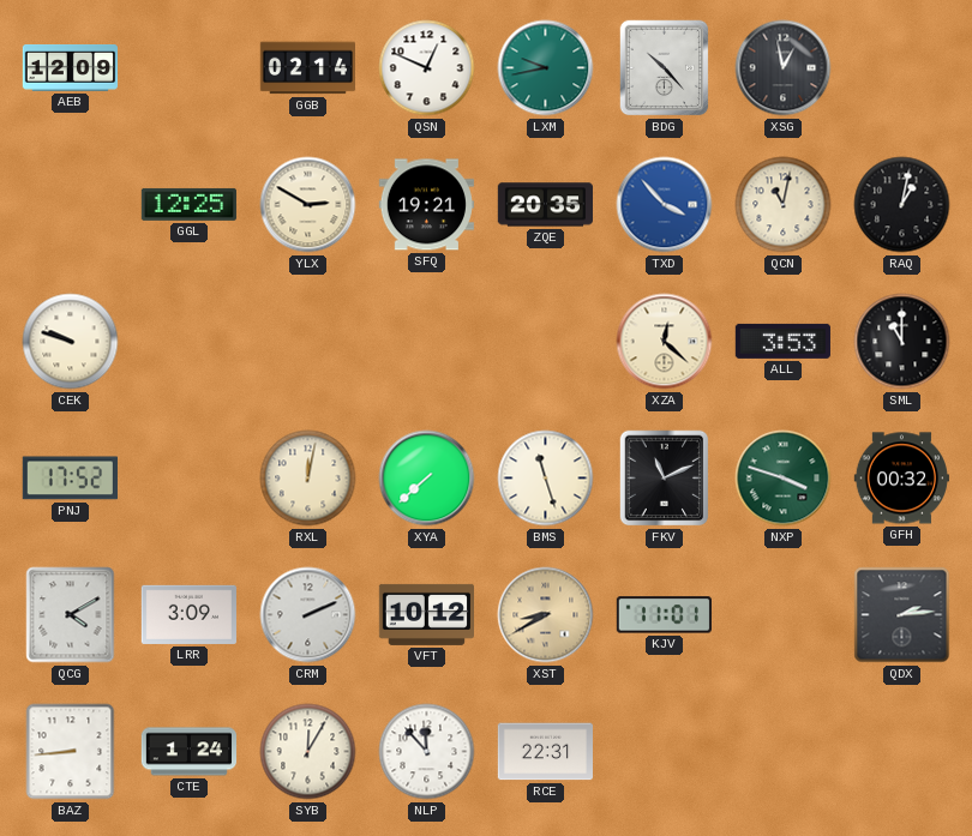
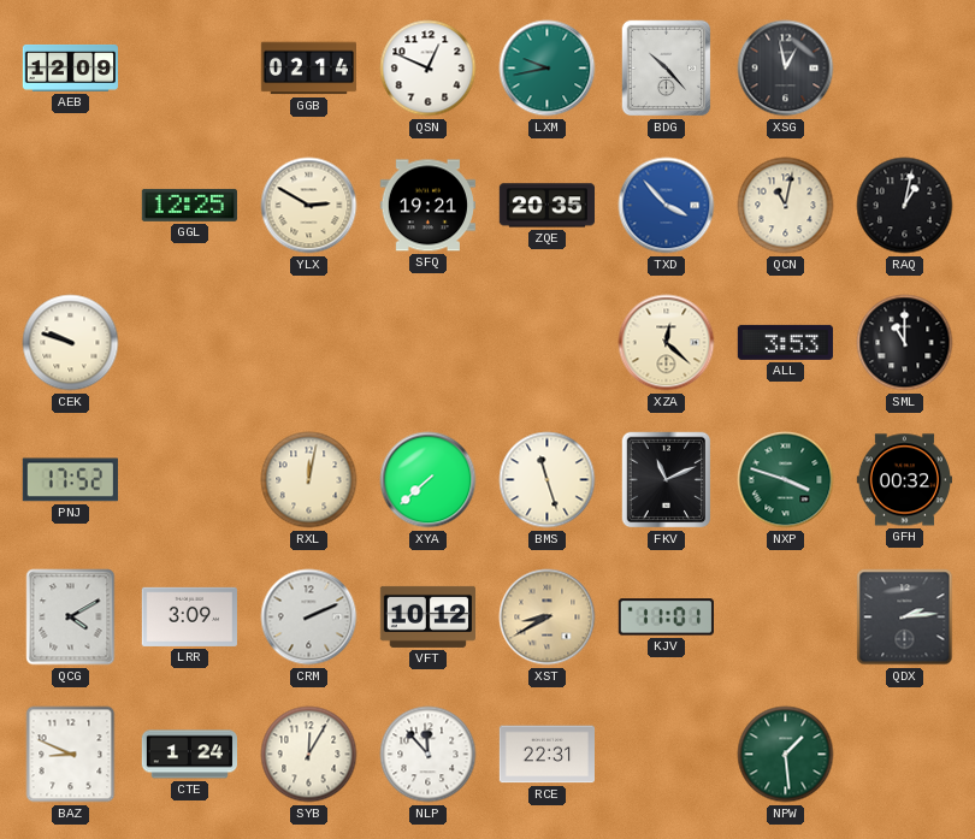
BAZ: 8:44 -> 8:49
NPW: none -> 1:29
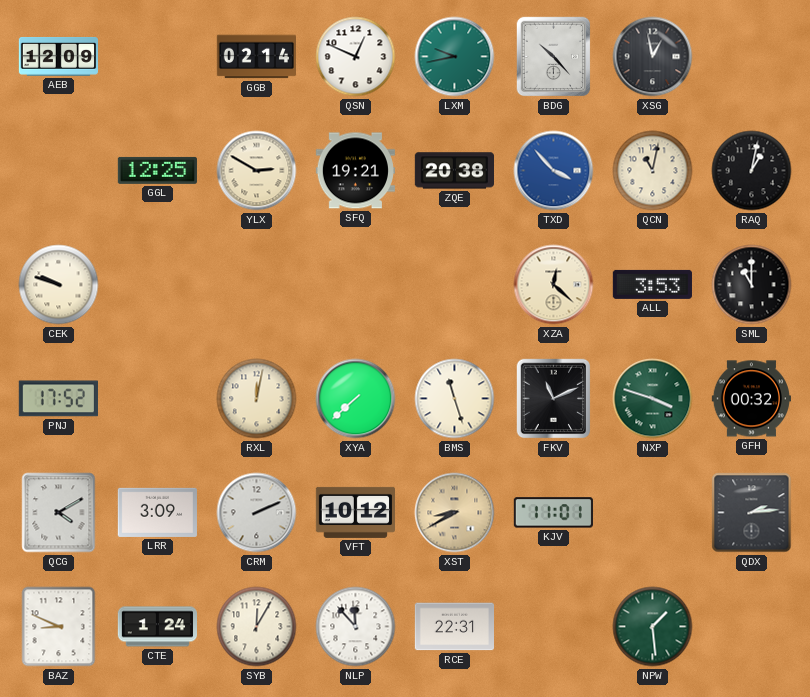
ZQE: 20:35 -> 20:38
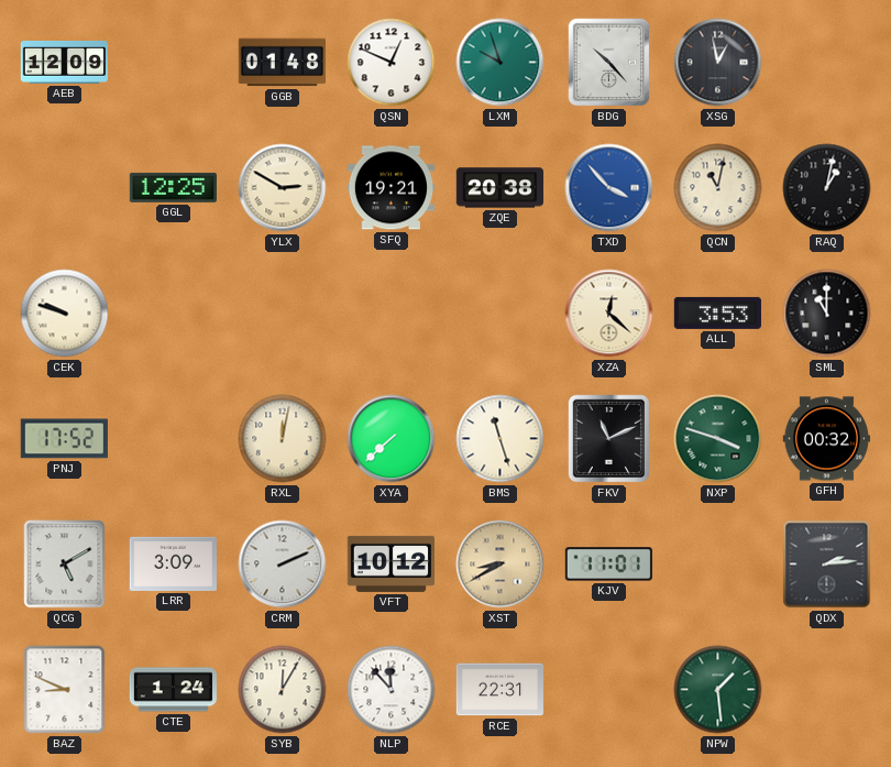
GGB: 02:14 -> 01:48
LXM: 9:43 -> 9:57
QCG: 4:10 -> 5:10
